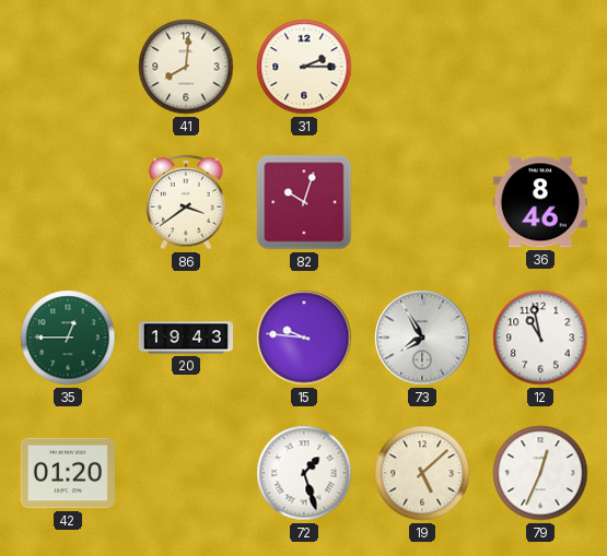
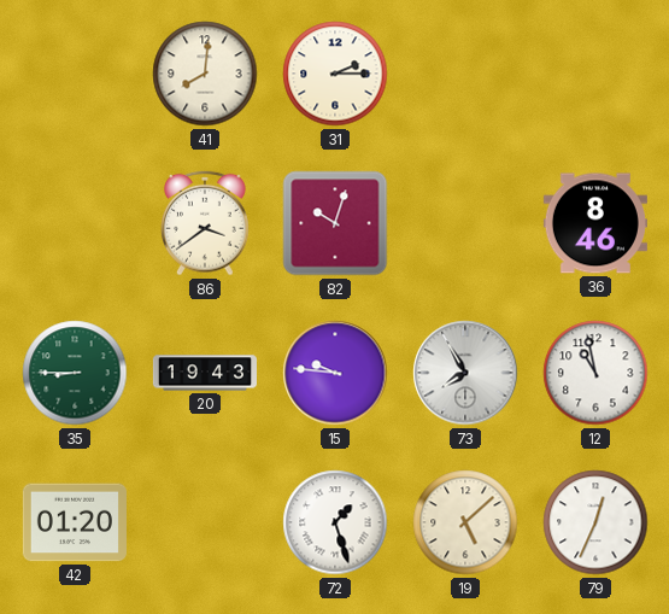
35: 12:45 -> 8:45
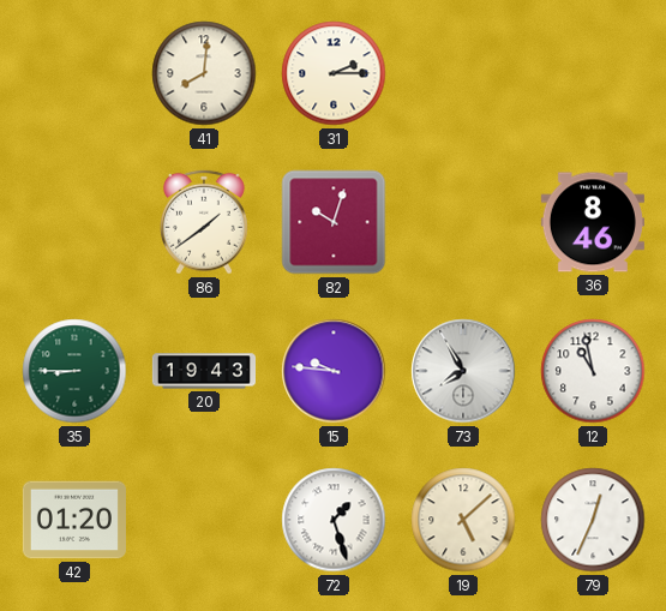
86: 3:39 -> 1:39
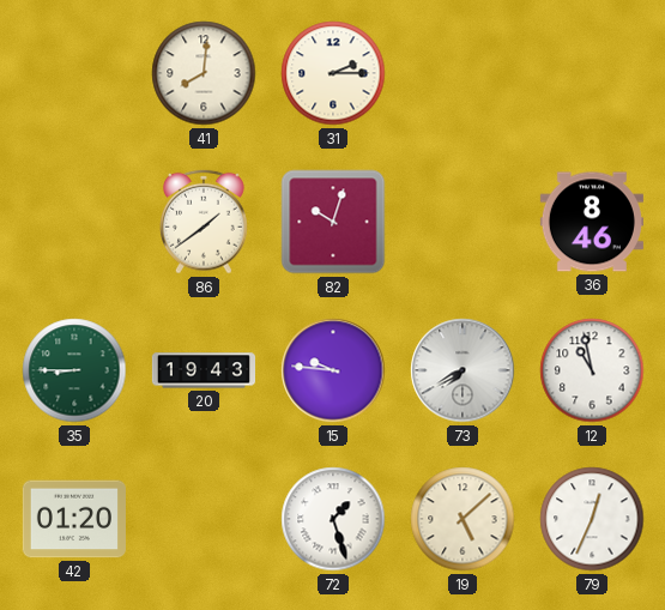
73: 7:55 -> 7:40
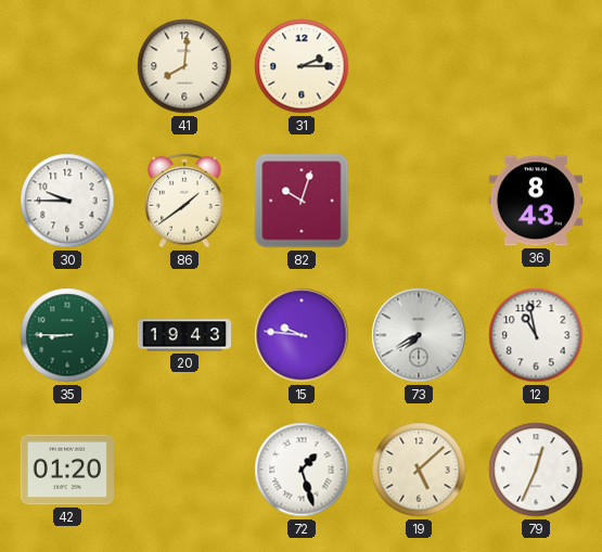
30: none -> 9:45
36: 8:46 -> 8:43
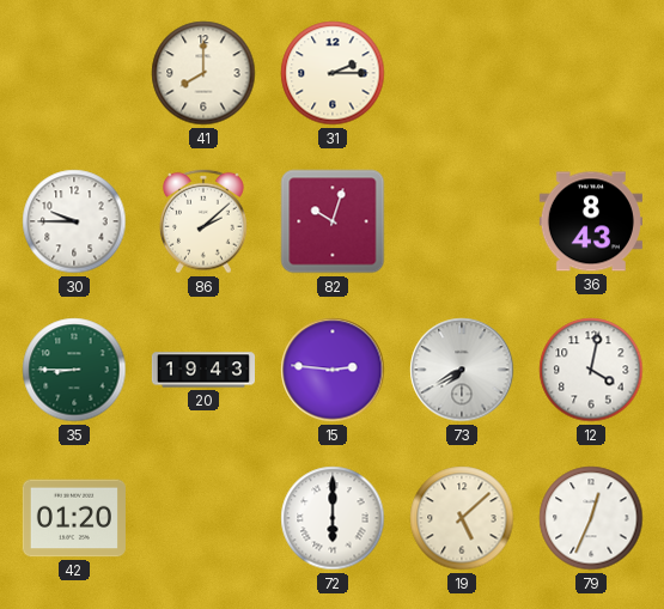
41: 8:01 -> 8:00
86: 1:39 -> 2:08
15: 9:46 -> 2:46
12: 10:58 -> 4:02
72: 1:27 -> 6:00
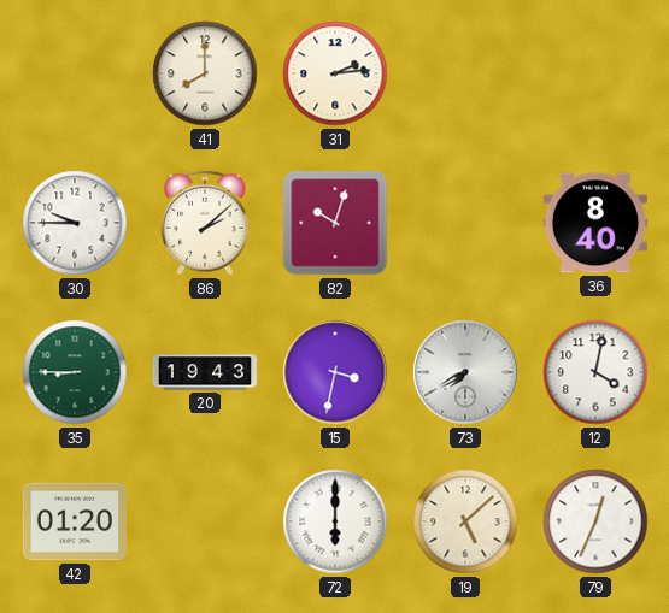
31: 2:15 -> 2:14
36: 8:43 -> 8:40
15: 2:46 -> 3:32
